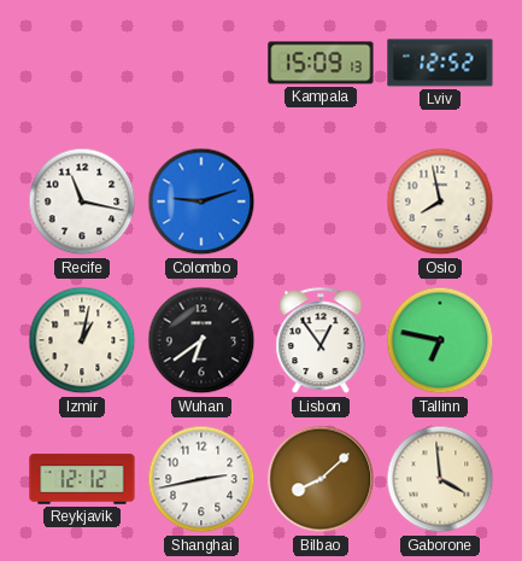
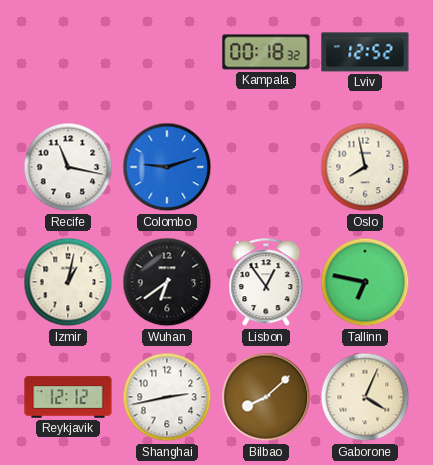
Kampala: 15:09 -> 00:18
Gaborone: 3:59 -> 4:04
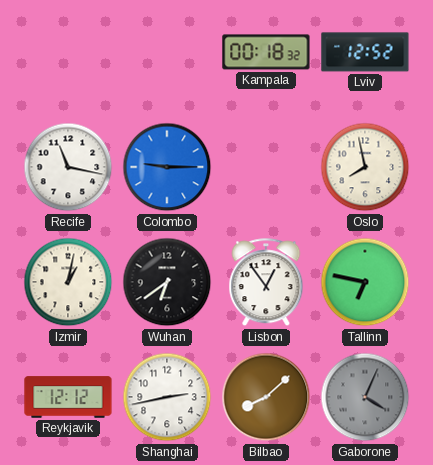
Colombo: 9:12 -> 9:15
Gaborone dial: cream -> grey
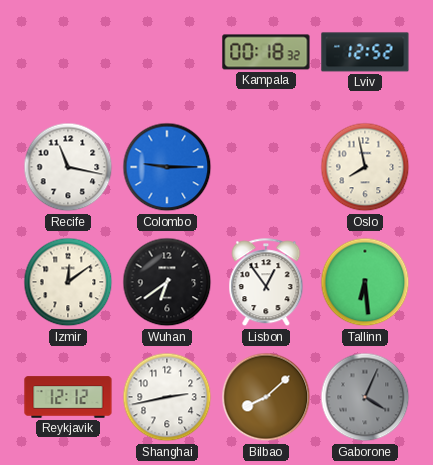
Izmir: 1:02 -> 12:09
Tallinn: 6:47 -> 6:29
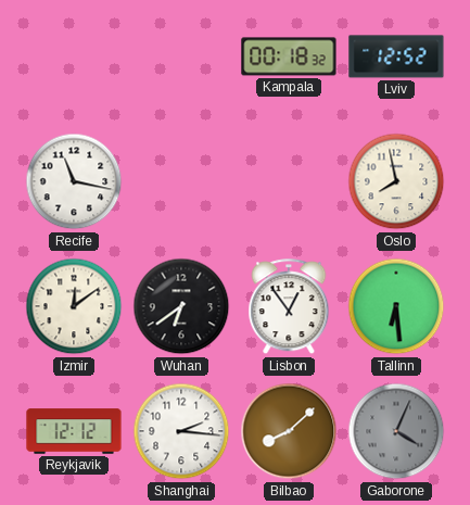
Colombo: 9:15 -> none
Shanghai: 2:43 -> 2:16
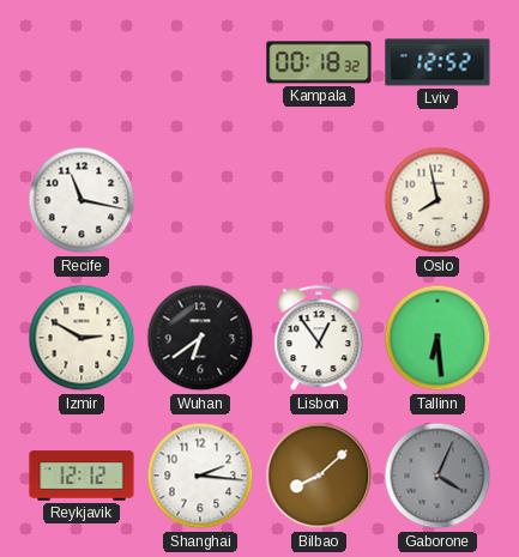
Izmir: 12:09 -> 2:50
